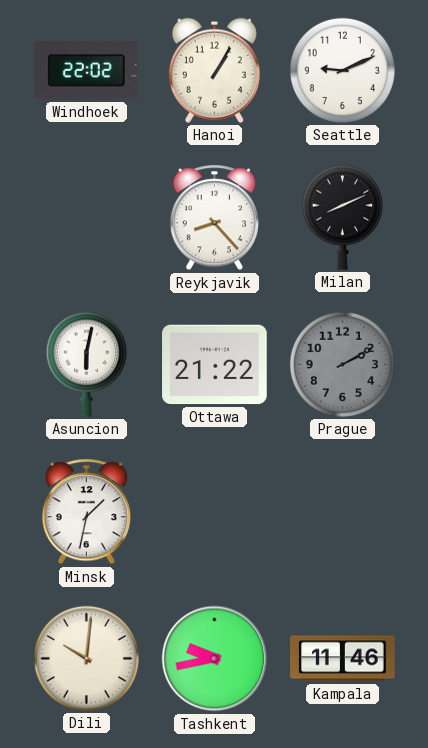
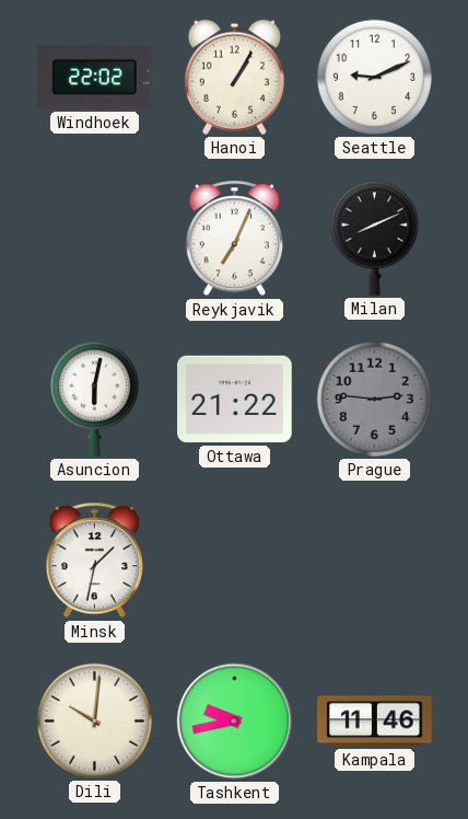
Reykjavik: 8:23 -> 7:04
Prague: 2:10 -> 2:46
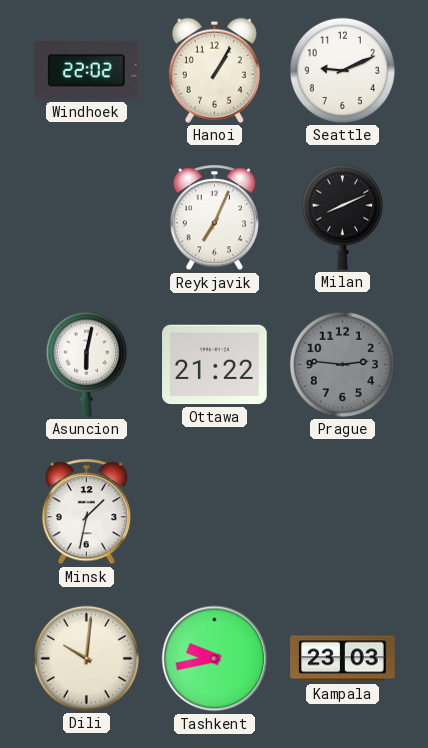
Kampala: 11:46 -> 23:03
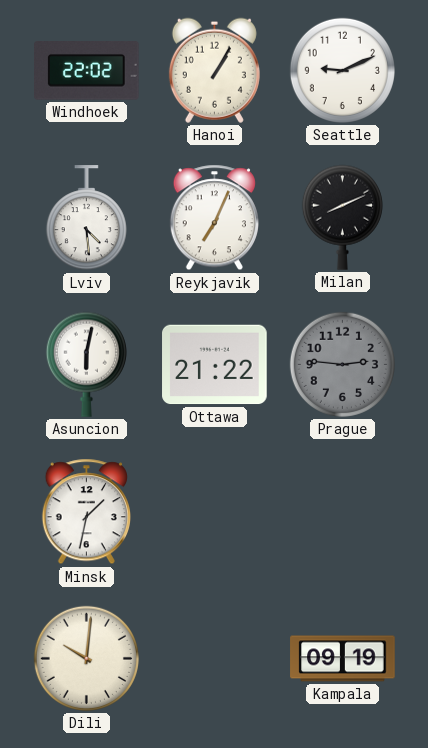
Lviv: none -> 4:29
Tashkent: 9:43 -> none
Kampala: 23:03 -> 09:19
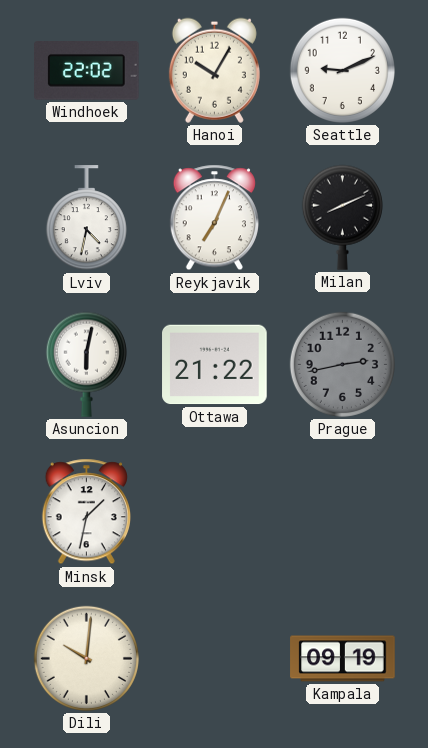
Hanoi: 1:05 -> 10:05
Lviv: 4:29 -> 4:32
Prague: 2:46 -> 2:43
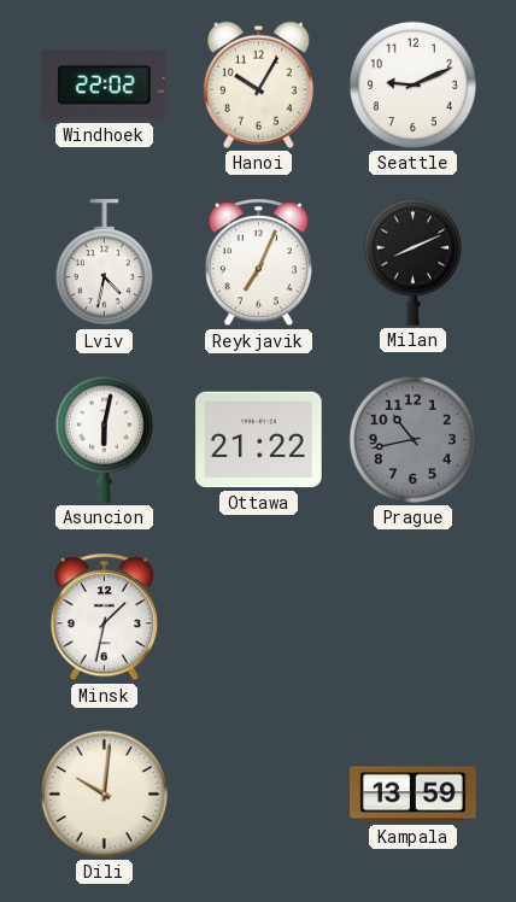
Prague: 2:43 -> 10:43
Kampala: 09:19 -> 13:59
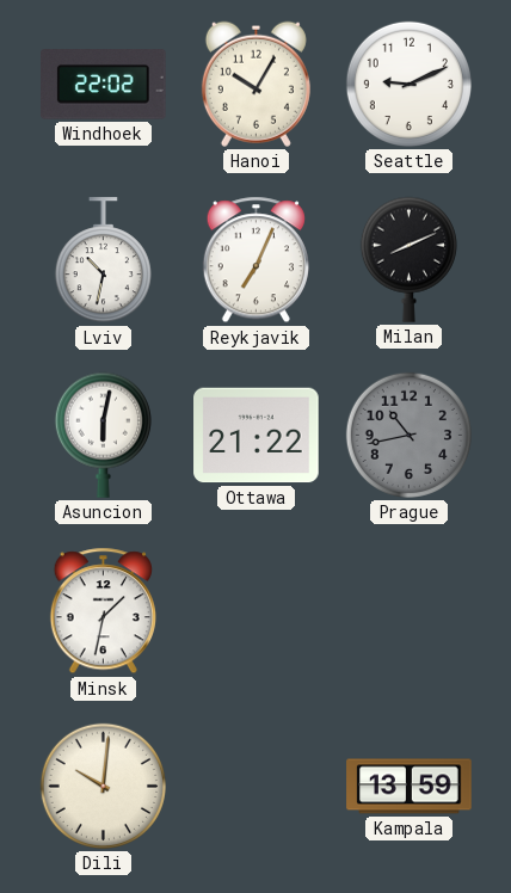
Lviv: 4:32 -> 10:32
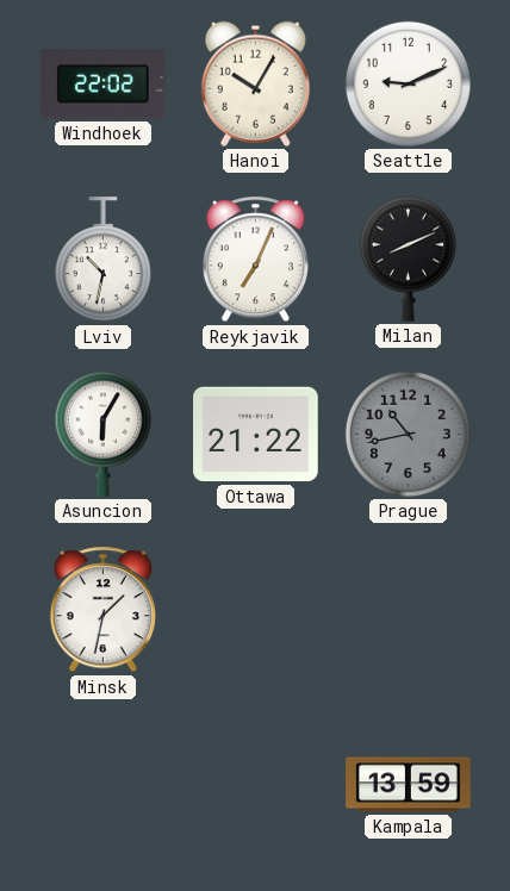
Asuncion: 6:02 -> 6:05
Dili: 10:01 -> none
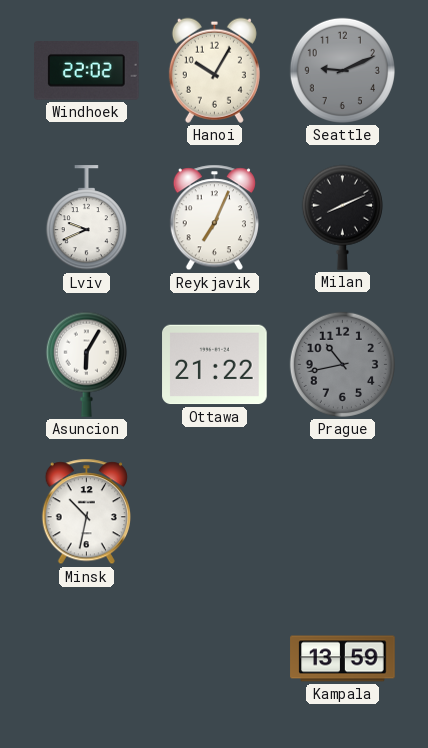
Seattle dial: white -> grey
Lviv: 10:32 -> 9:41
Minsk: 1:32 -> 10:32
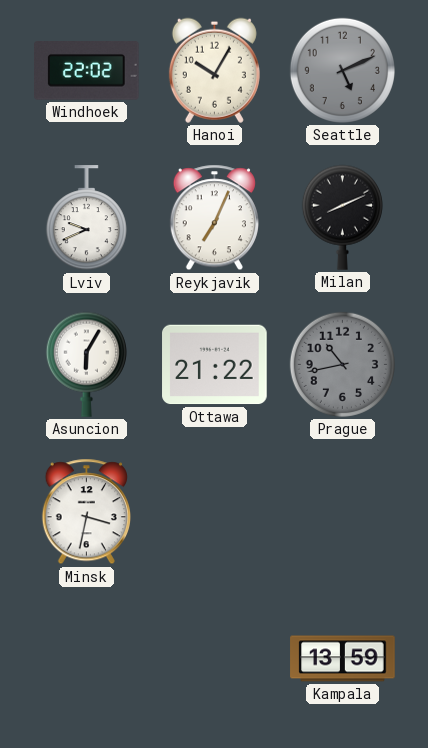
Seattle: 9:11 -> 5:11
Minsk: 10:32 -> 3:32
